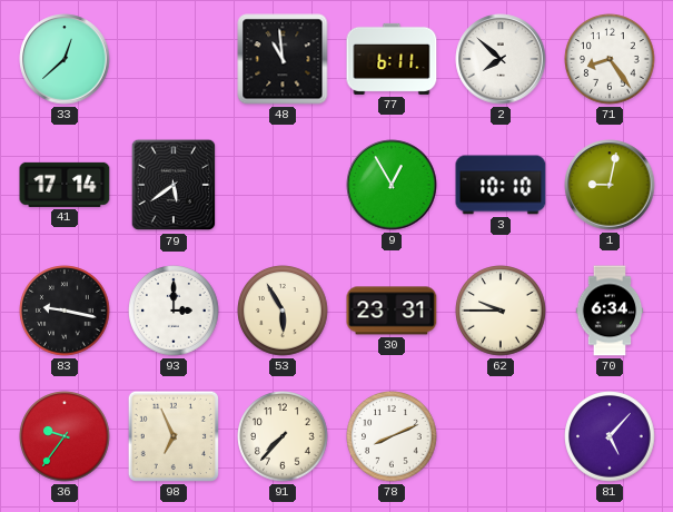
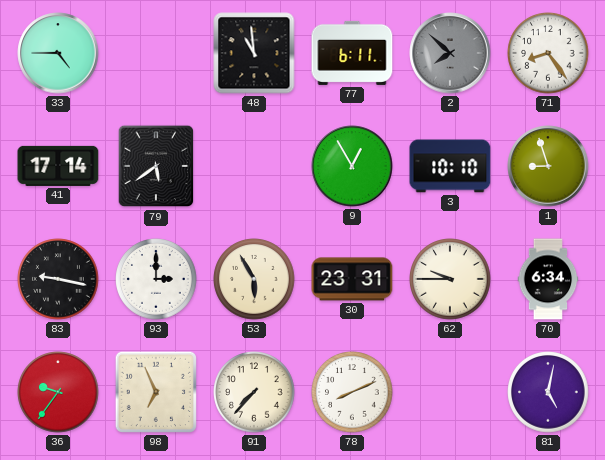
33: 12:38 -> 4:45
2 dial: white -> grey
1: 9:02 -> 8:57
81: 5:07 -> 5:02
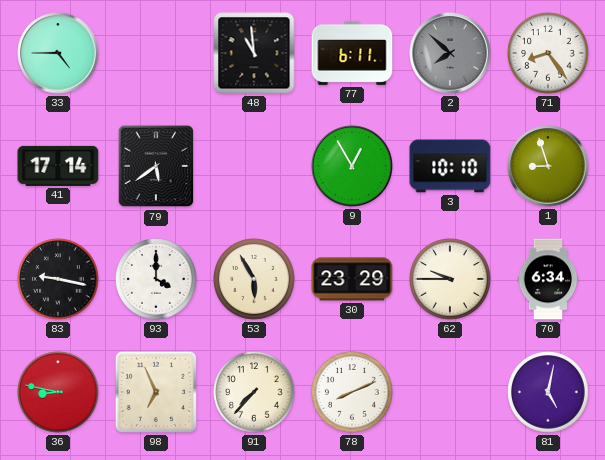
93: 3:00 -> 4:00
30: 23:31 -> 23:29
36: 9:36 -> 8:47
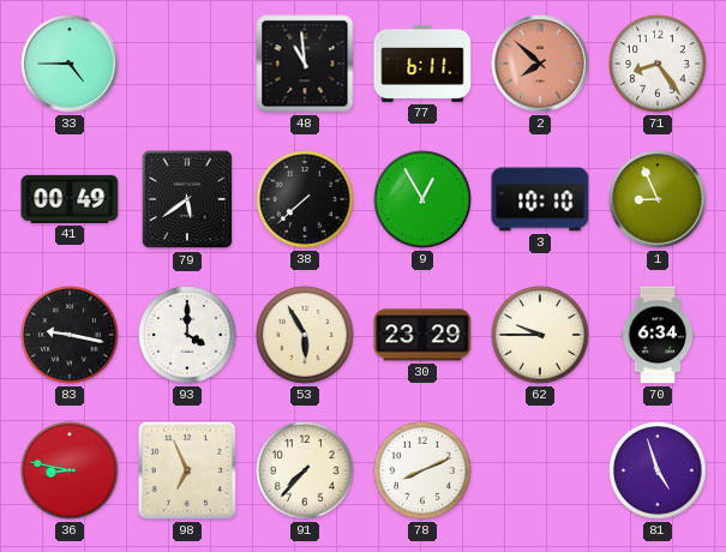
2 dial: grey -> salmon
41: 17:14 -> 00:49
38: none -> 7:38
1: 8:57 -> 8:56
81: 5:02 -> 4:57
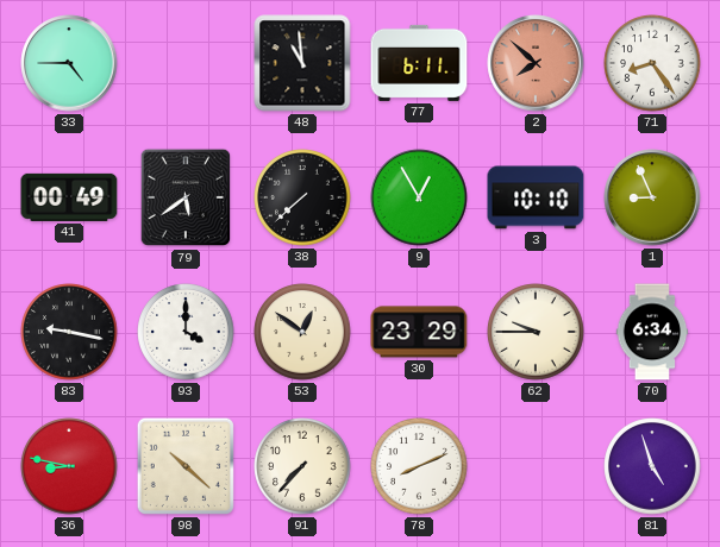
53: 5:55 -> 12:51
98: 6:56 -> 10:22
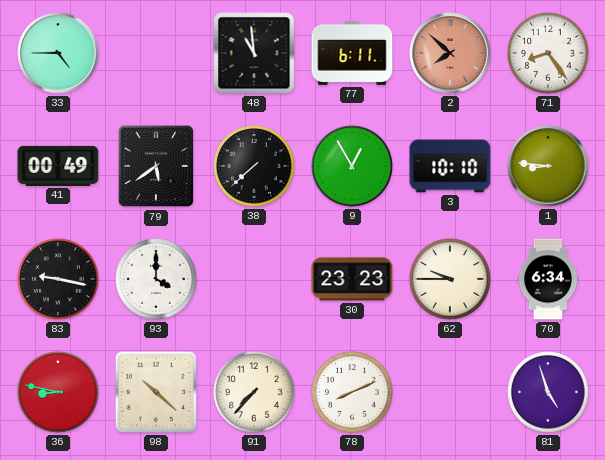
1: 8:56 -> 8:46
53: 12:51 -> none
30: 23:29 -> 23:23
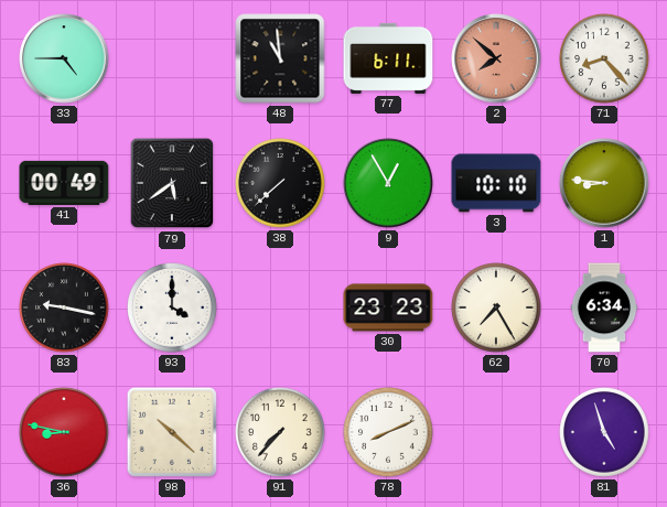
71: 8:24 -> 8:23
62: 9:45 -> 7:25
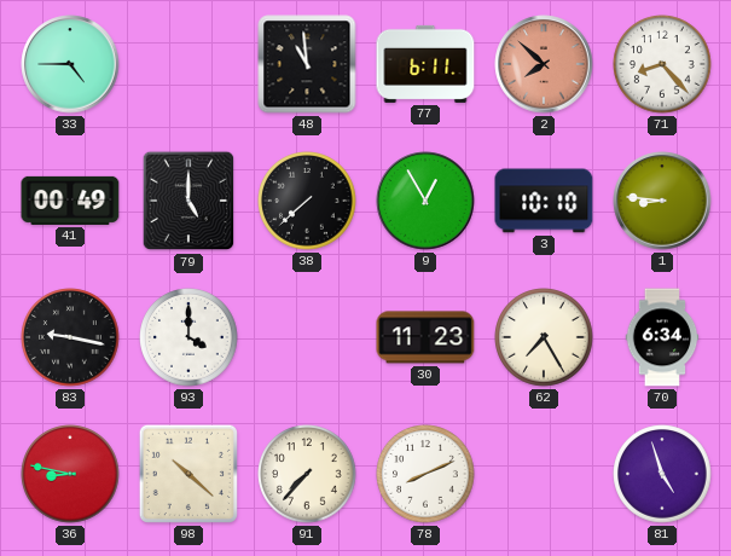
79: 5:39 -> 5:00
30: 23:23 -> 11:23
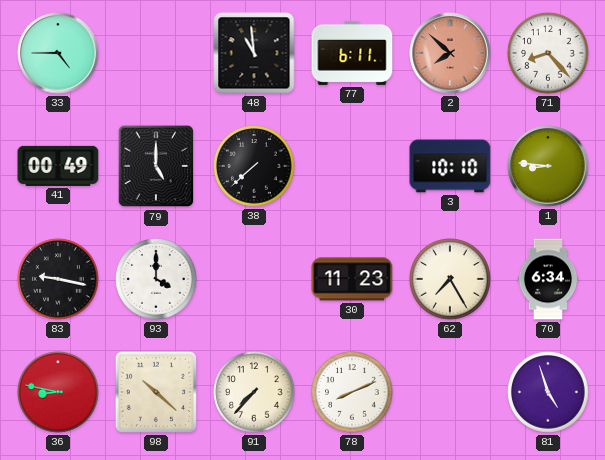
9: 12:55 -> none
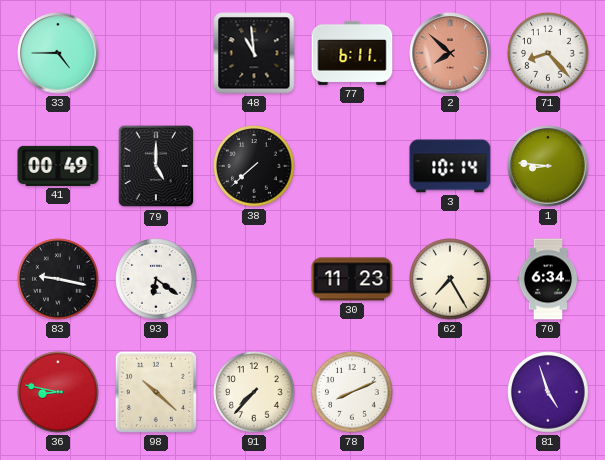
3: 10:10 -> 10:14
93: 4:00 -> 6:21
